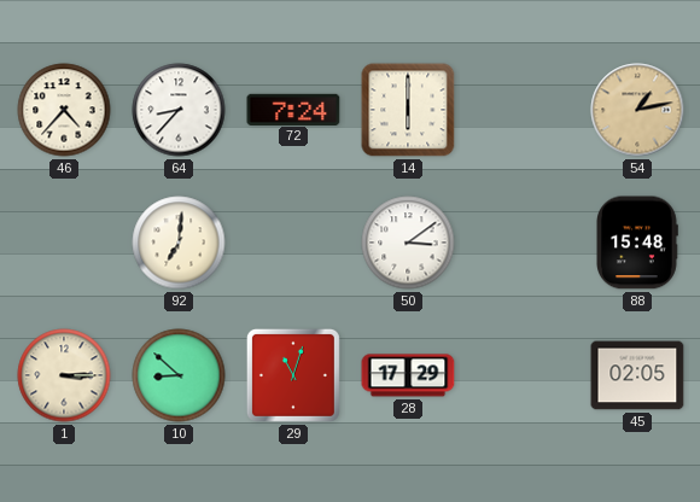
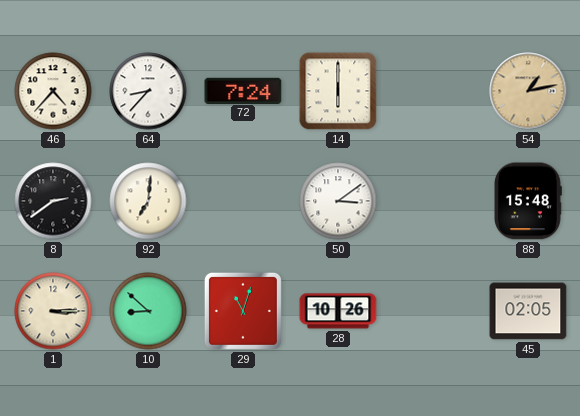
8: none -> 2:39
28: 17:29 -> 10:26
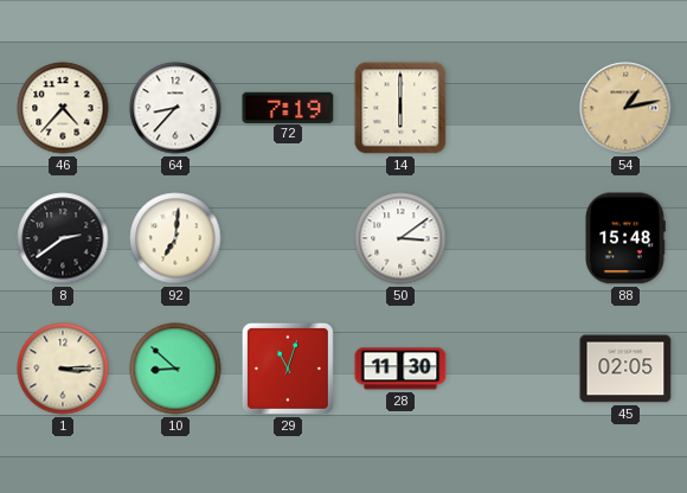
72: 7:24 -> 7:19
28: 10:26 -> 11:30
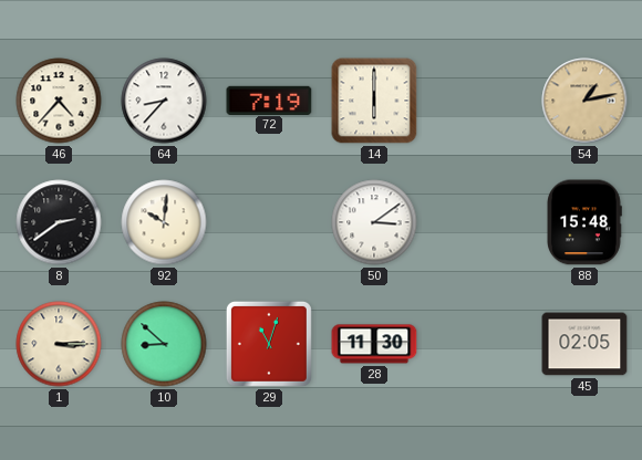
92: 7:01 -> 10:01
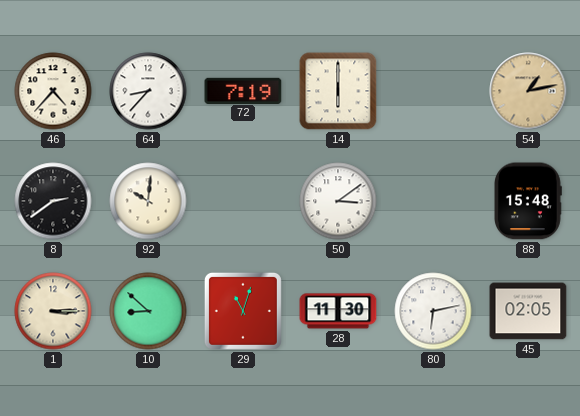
80: none -> 6:13
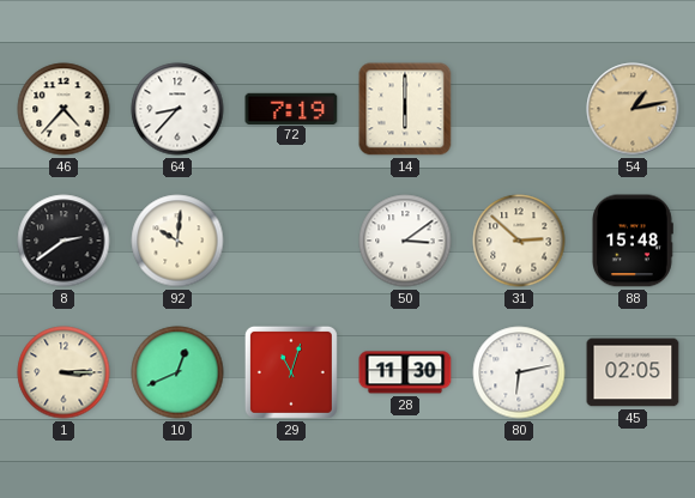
31: none -> 2:52
10: 8:52 -> 12:41
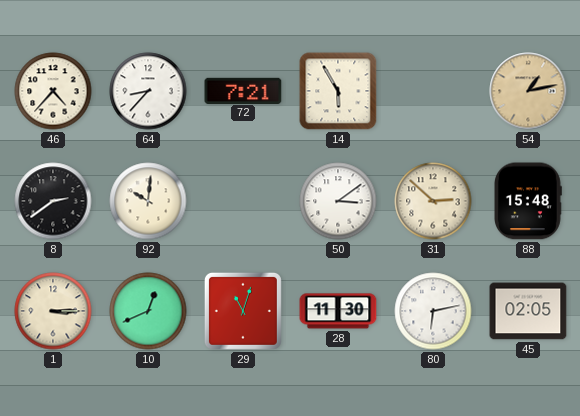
72: 7:19 -> 7:21
14: 6:00 -> 5:55
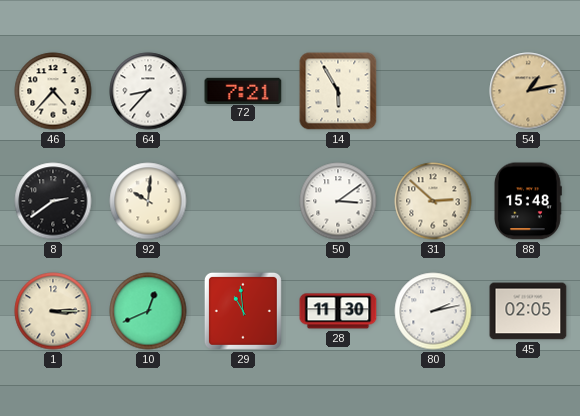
29: 11:03 -> 10:59
80: 6:13 -> 2:13
